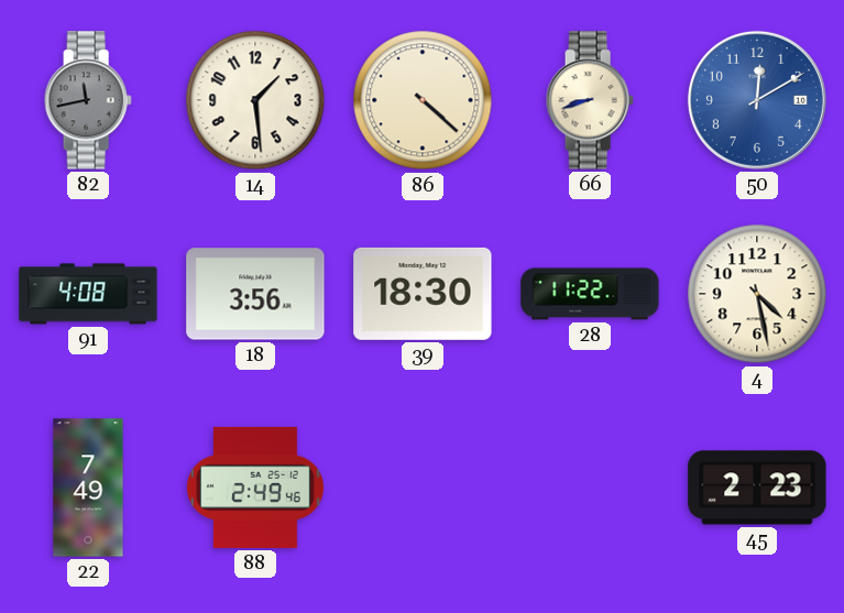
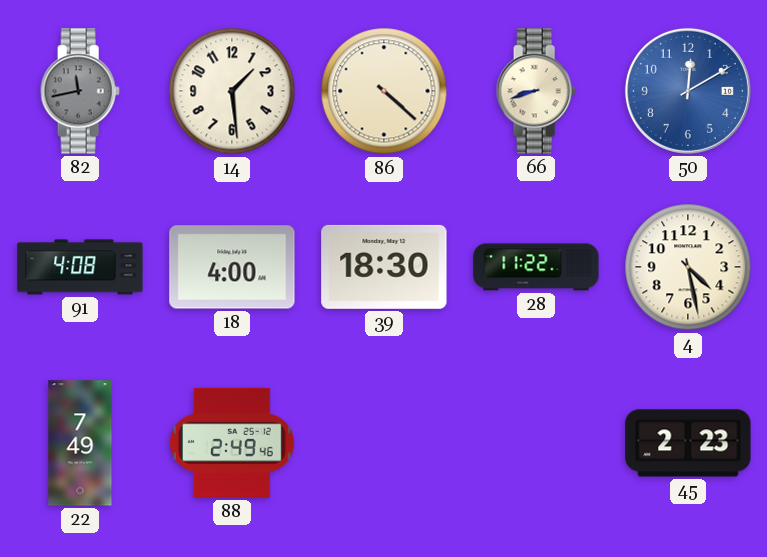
18: 3:56 -> 4:00
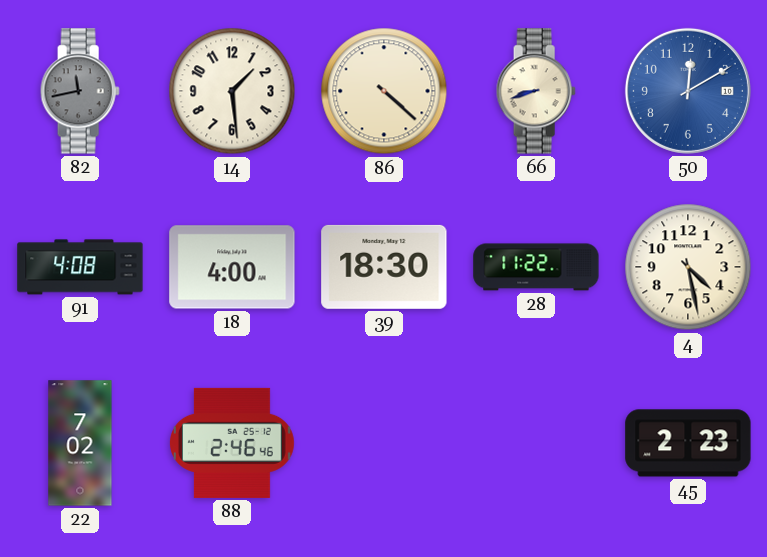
22: 7:49 -> 7:02
88: 2:49 -> 2:46
